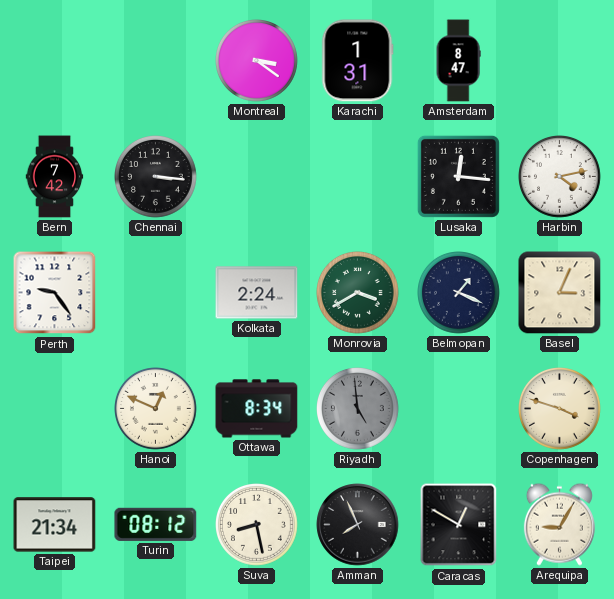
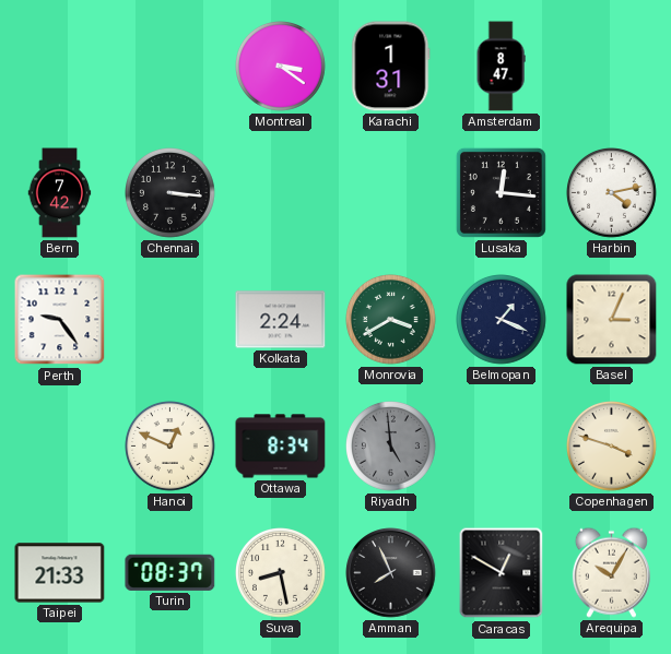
Taipei: 21:34 -> 21:33
Turin: 08:12 -> 08:37
Arequipa: 9:05 -> 10:05
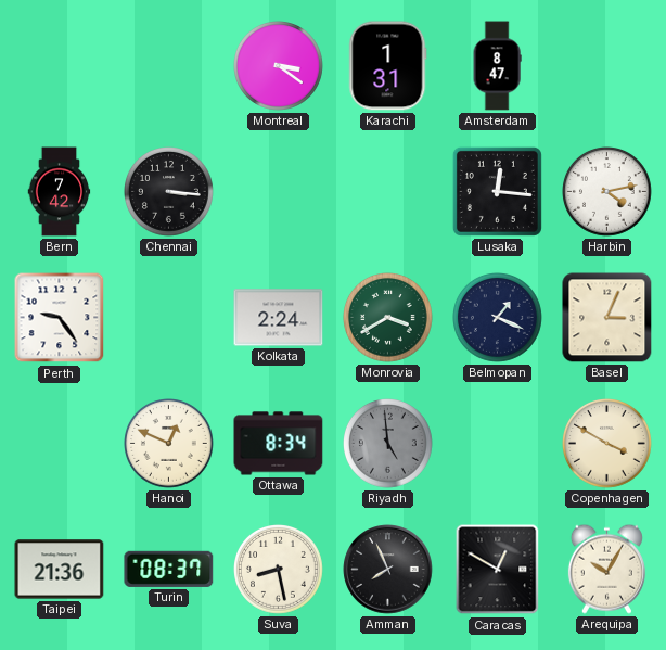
Copenhagen: 3:48 -> 3:50
Taipei: 21:33 -> 21:36
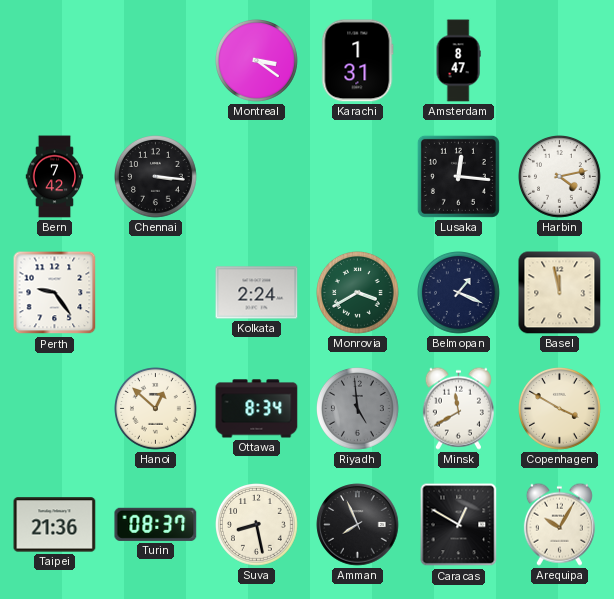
Basel: 3:04 -> 11:58
Hanoi: 12:49 -> 12:52
Minsk: none -> 11:40
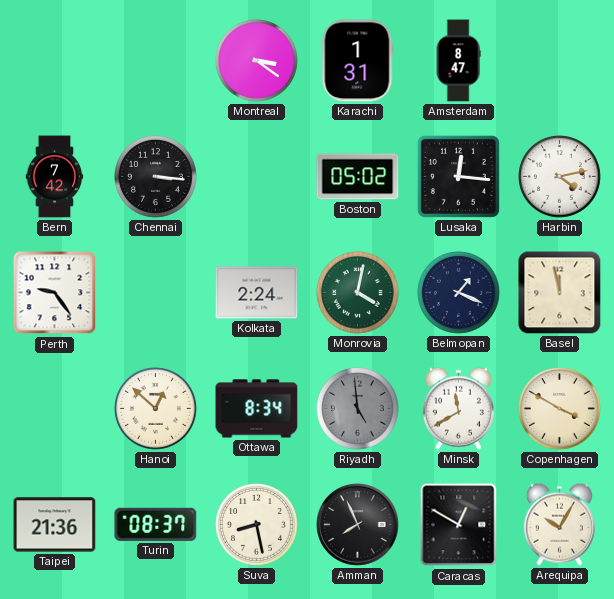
Boston: none -> 05:02
Monrovia: 3:40 -> 4:02
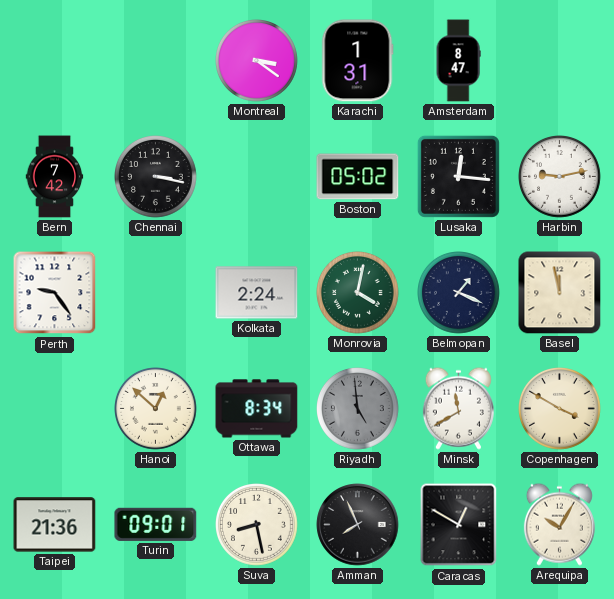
Chennai: 3:16 -> 3:17
Harbin: 4:13 -> 9:13
Turin: 08:37 -> 09:01
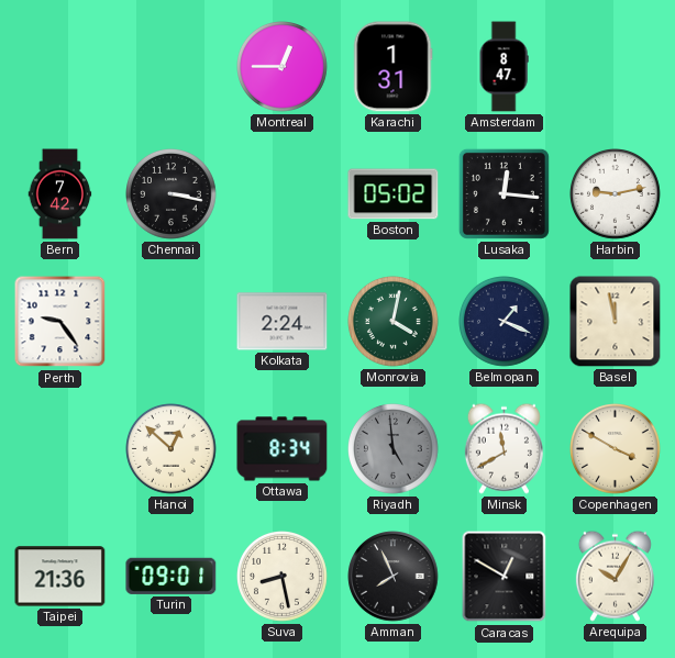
Montreal: 3:21 -> 12:45
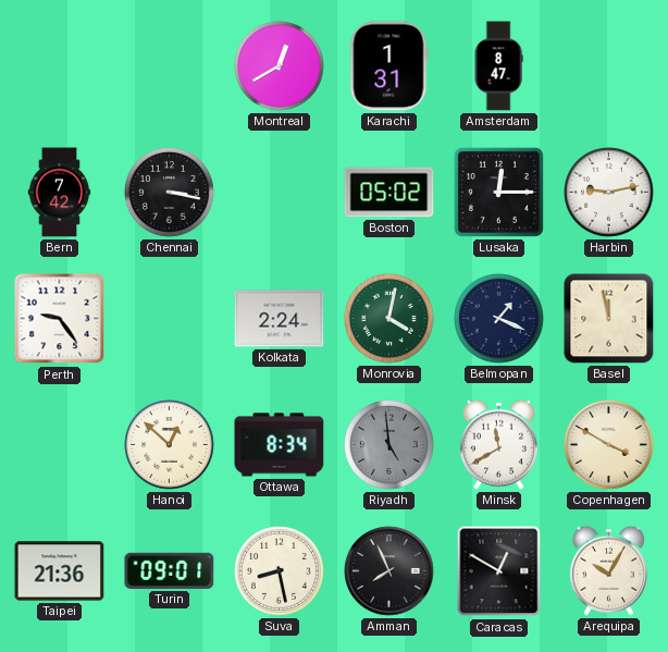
Montreal: 12:45 -> 12:40
Lusaka: 12:16 -> 12:15
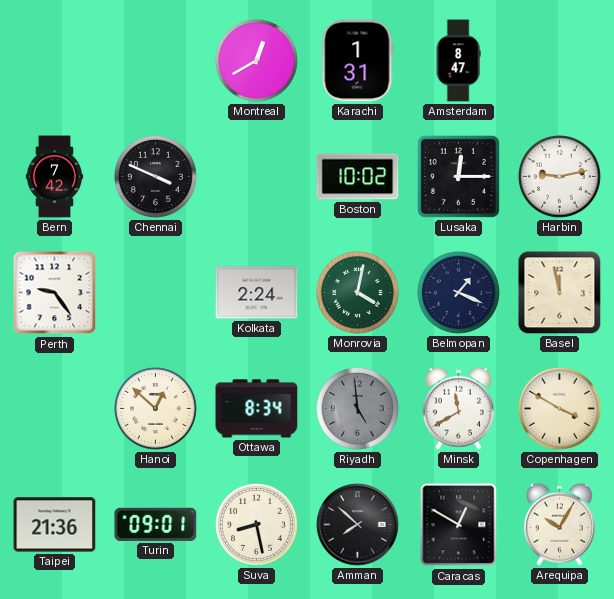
Chennai: 3:17 -> 3:49
Boston: 05:02 -> 10:02
Amman: 7:56 -> 7:52
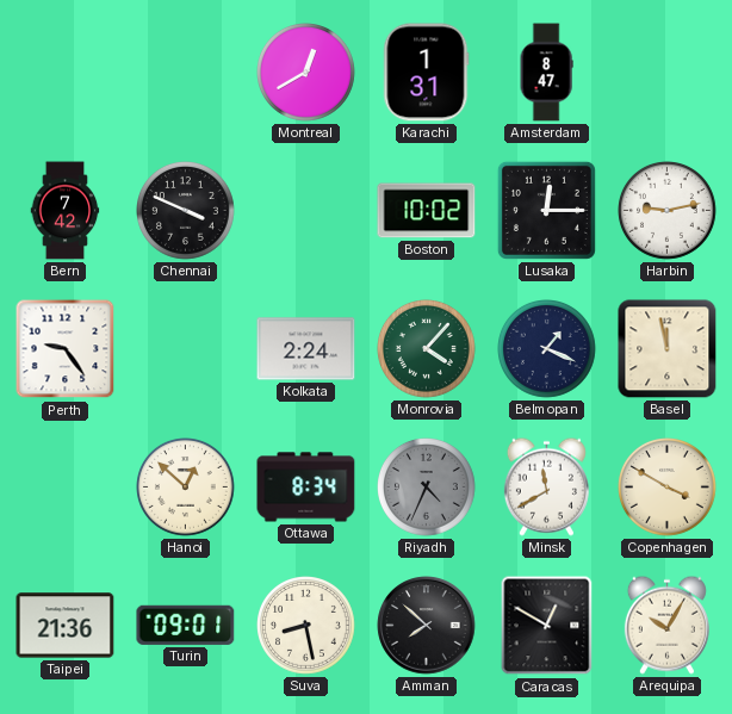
Monrovia: 4:02 -> 4:07
Riyadh: 4:59 -> 4:34
